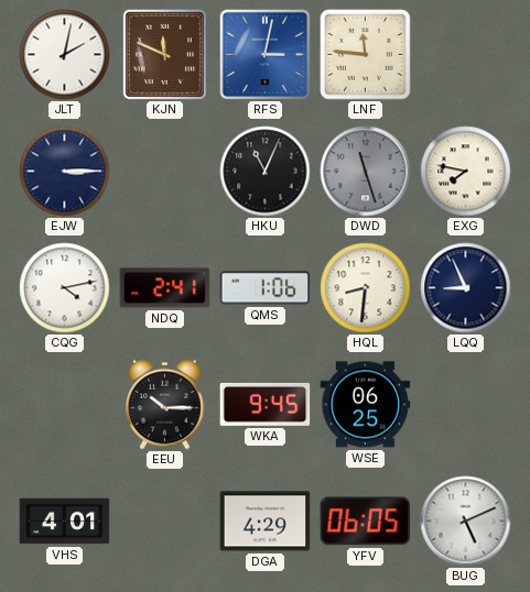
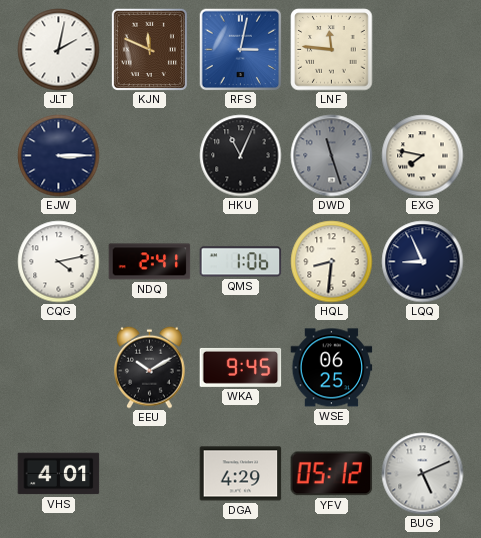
EEU: 10:15 -> 10:10
YFV: 06:05 -> 05:12
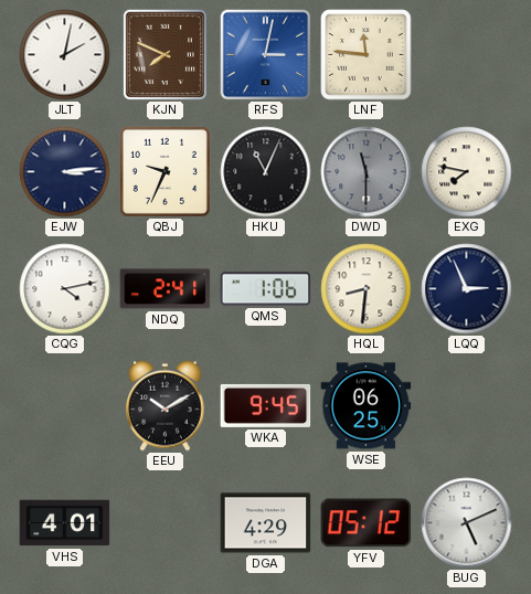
KJN: 11:49 -> 7:49
EJW: 3:15 -> 3:14
QBJ: none -> 9:34
DWD: 11:27 -> 11:30
LQQ: 8:56 -> 2:56
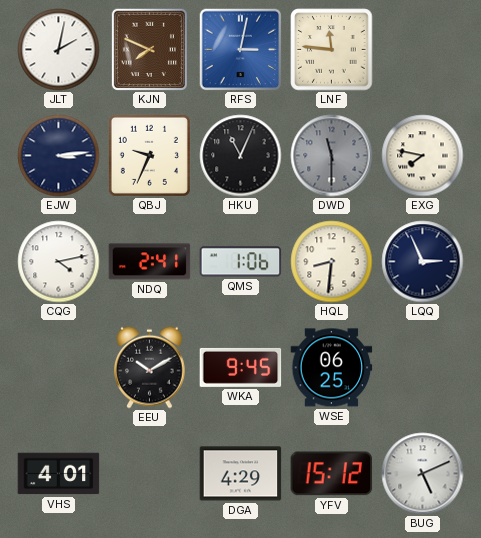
YFV: 05:12 -> 15:12
